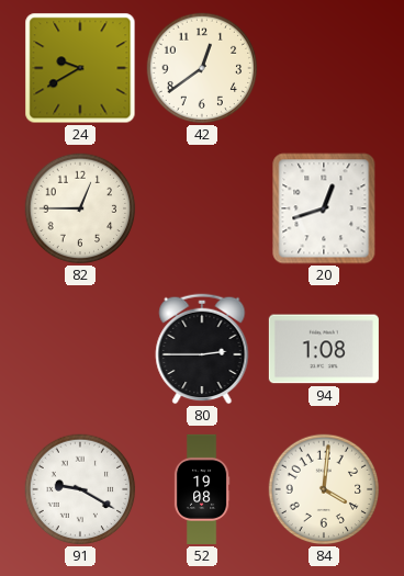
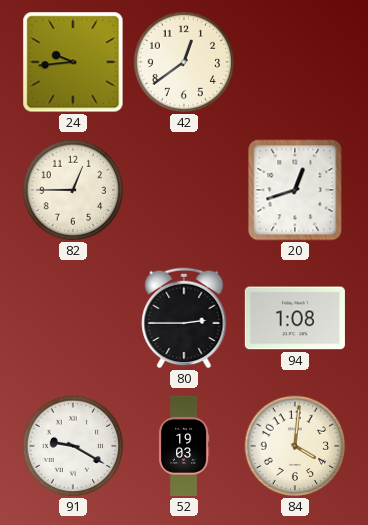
24: 9:40 -> 9:44
52: 19:08 -> 19:03
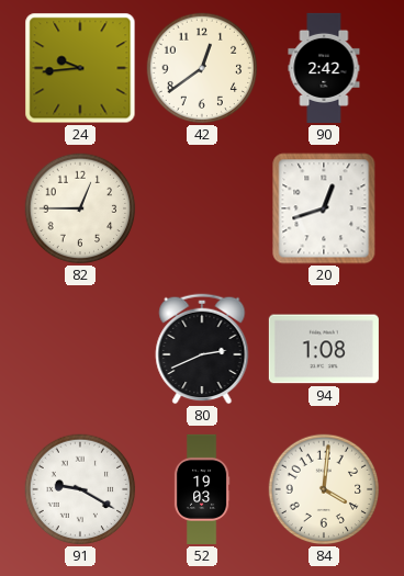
90: none -> 2:42
80: 2:45 -> 2:41
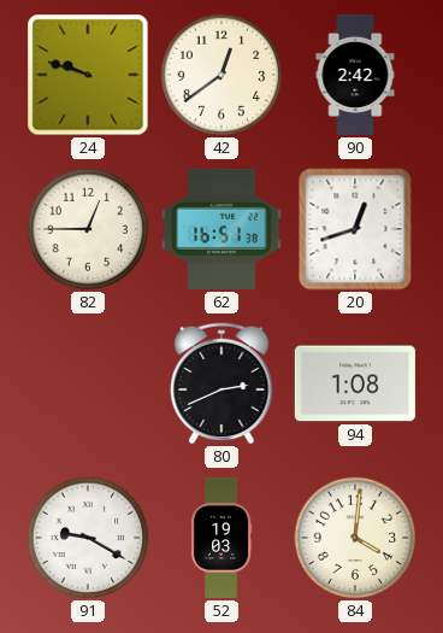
24: 9:44 -> 9:48
62: none -> 16:51
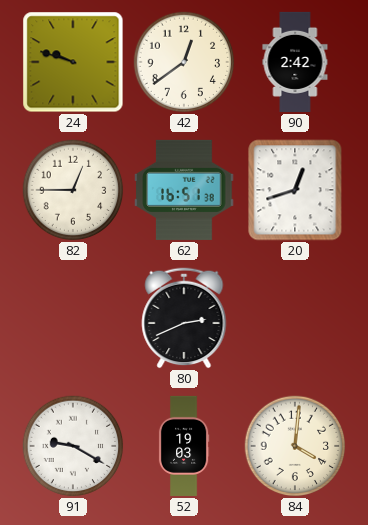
94: 1:08 -> none
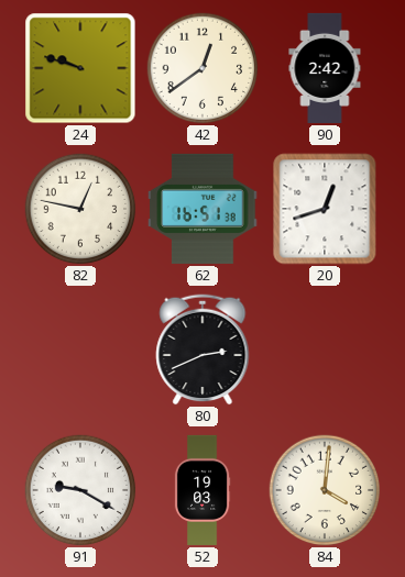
82: 12:45 -> 12:47
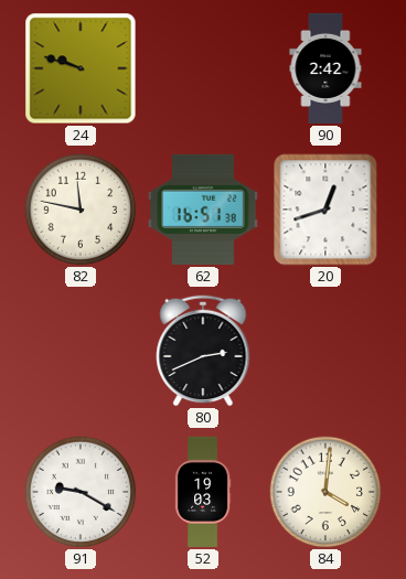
42: 12:39 -> none
82: 12:47 -> 11:47
